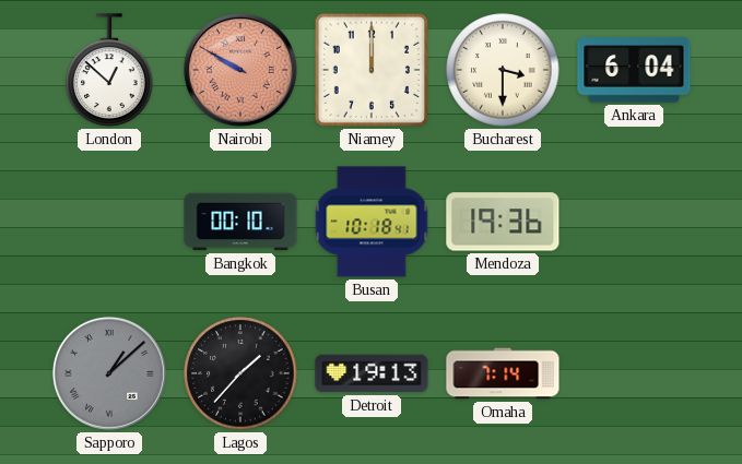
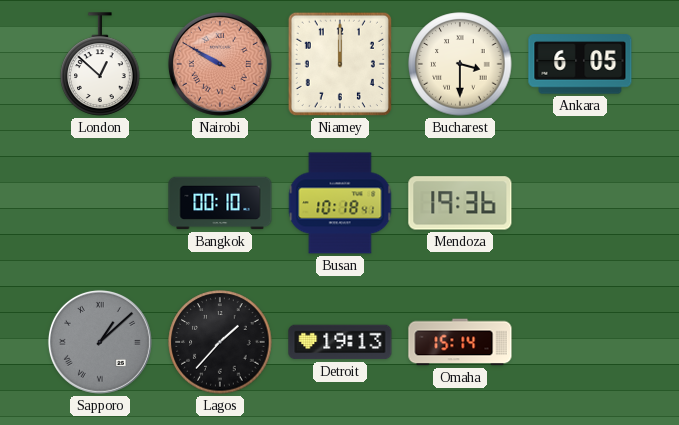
Ankara: 6:04 -> 6:05
Omaha: 7:14 -> 15:14
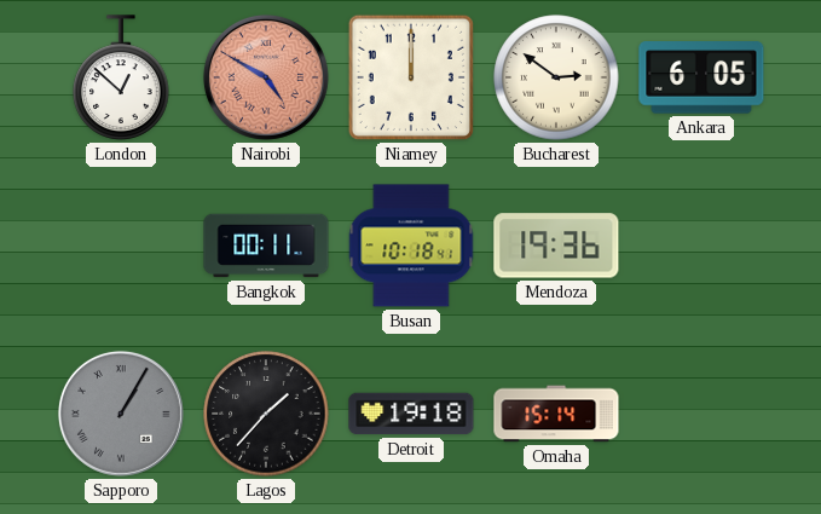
Nairobi: 9:50 -> 4:50
Bucharest: 3:30 -> 2:51
Bangkok: 00:10 -> 00:11
Sapporo: 1:08 -> 1:05
Detroit: 19:13 -> 19:18
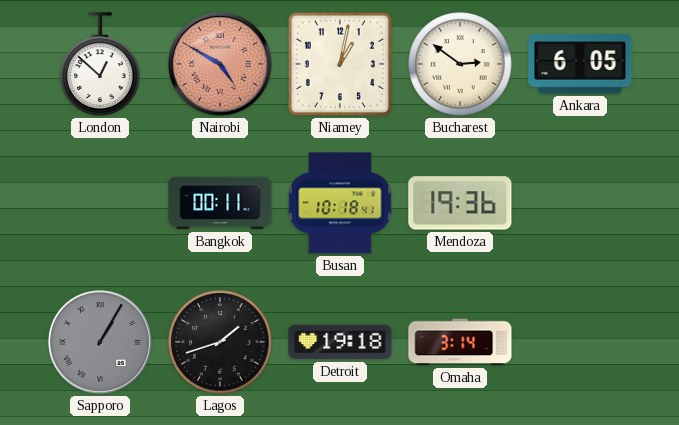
Niamey: 12:00 -> 1:02
Lagos: 1:37 -> 1:42
Omaha: 15:14 -> 3:14
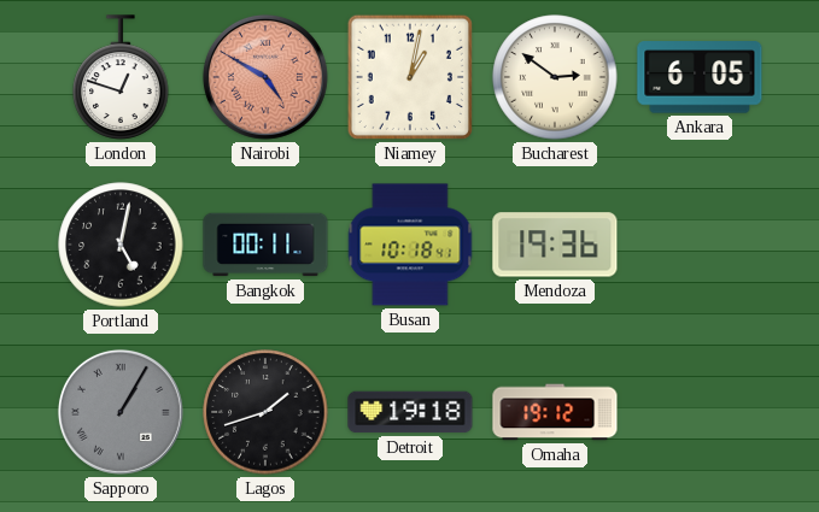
London: 12:52 -> 12:48
Portland: none -> 5:02
Omaha: 3:14 -> 19:12
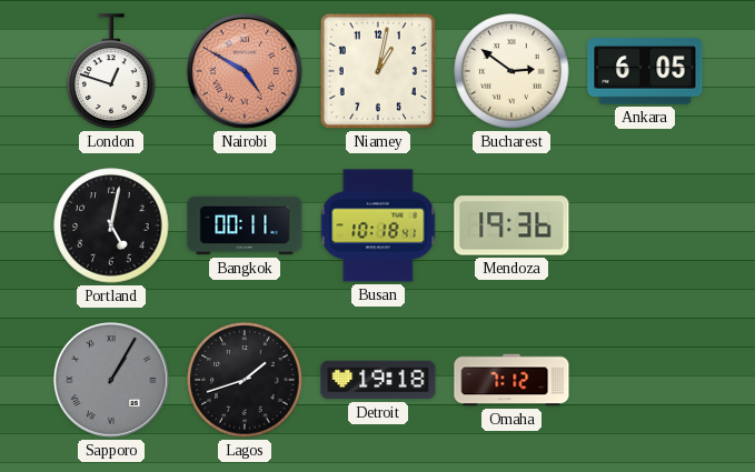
Omaha: 19:12 -> 7:12
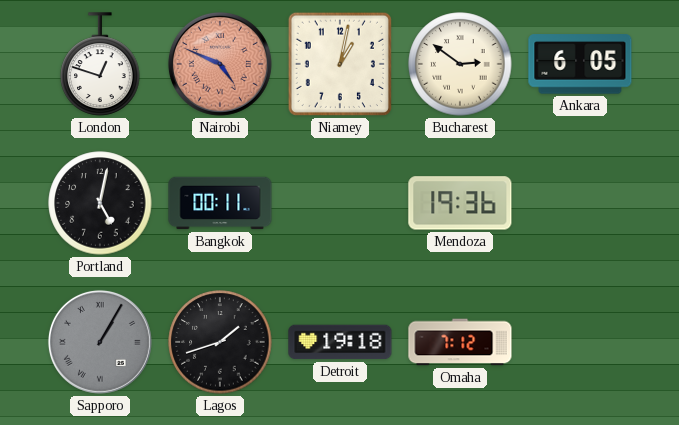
Nairobi: 4:50 -> 4:49
Busan: 10:18 -> none
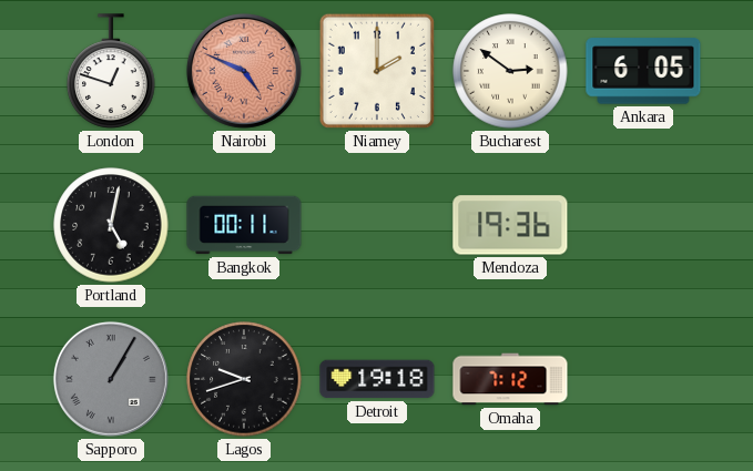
Niamey: 1:02 -> 2:00
Lagos: 1:42 -> 9:42
